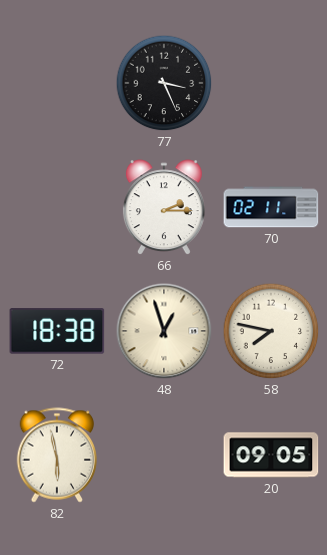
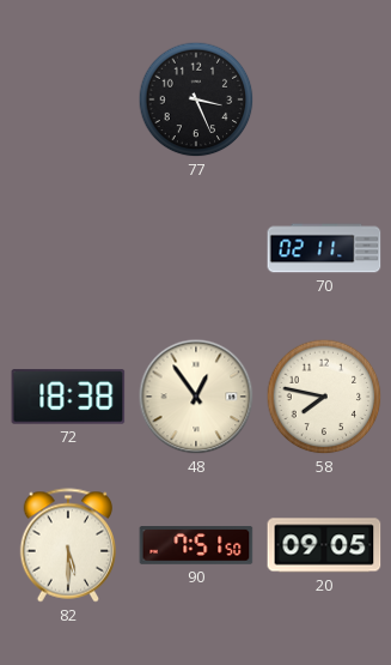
66: 2:15 -> none
48: 12:57 -> 12:54
82: 5:58 -> 5:30
90: none -> 7:51
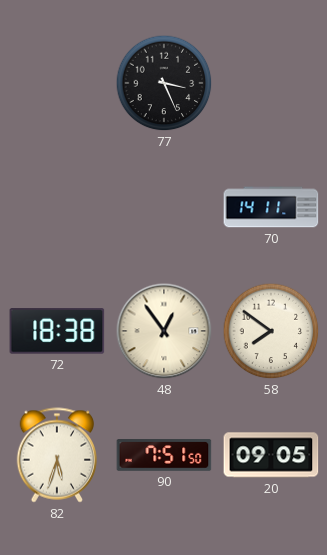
70: 02:11 -> 14:11
58: 7:47 -> 7:51
82: 5:30 -> 5:33
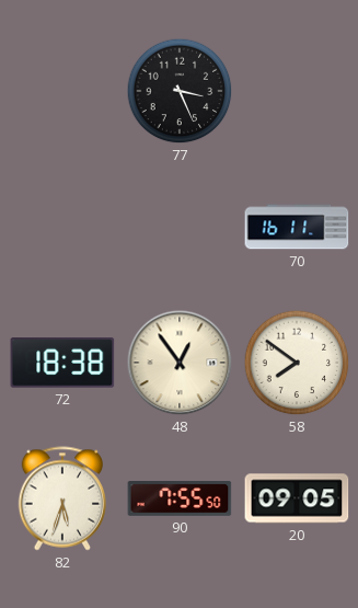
70: 14:11 -> 16:11
90: 7:51 -> 7:55
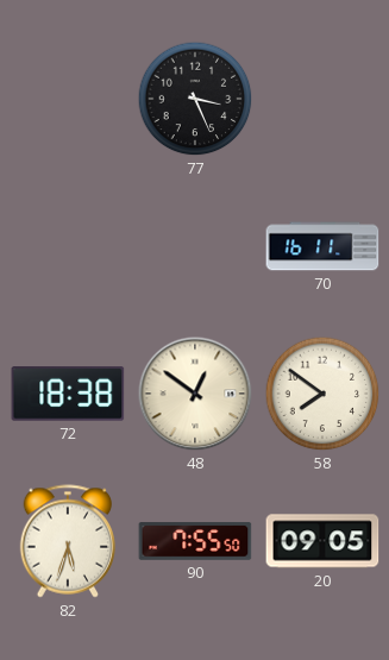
48: 12:54 -> 12:51
